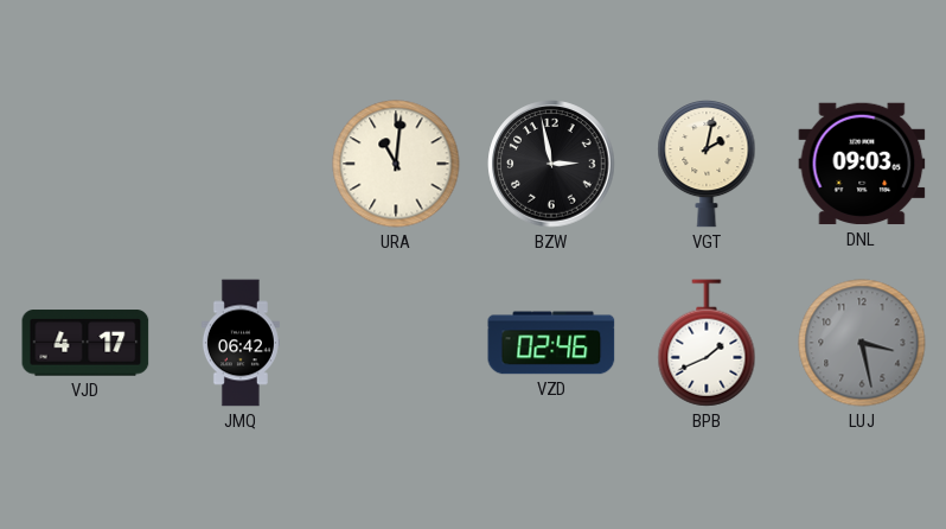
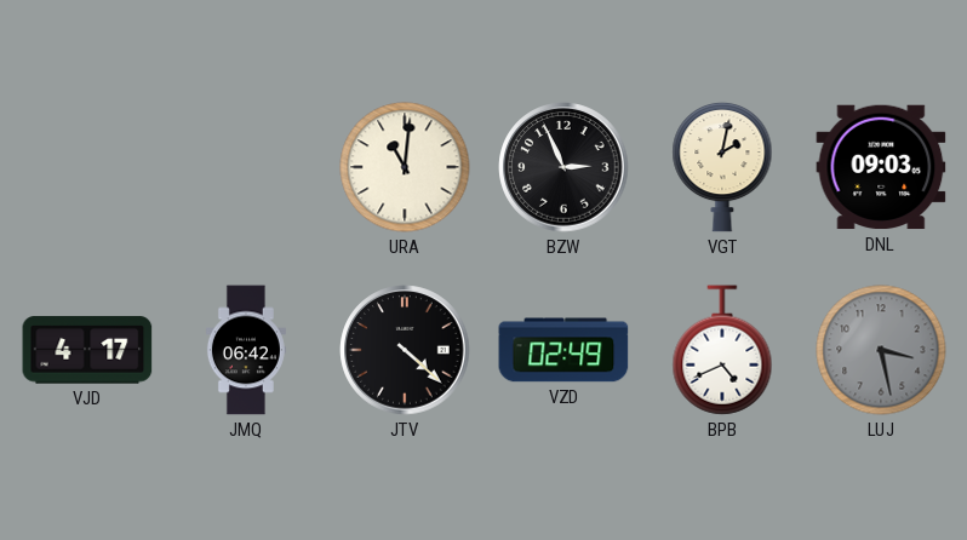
BZW: 2:58 -> 2:56
JTV: none -> 4:22
VZD: 02:46 -> 02:49
BPB: 1:41 -> 4:41
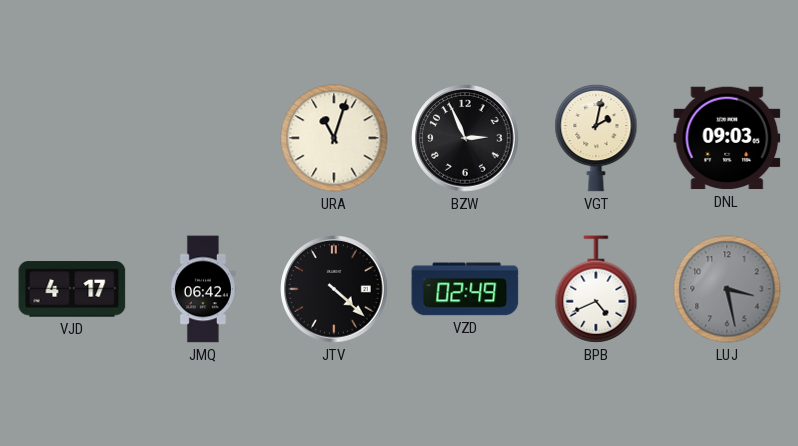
URA: 11:01 -> 11:03
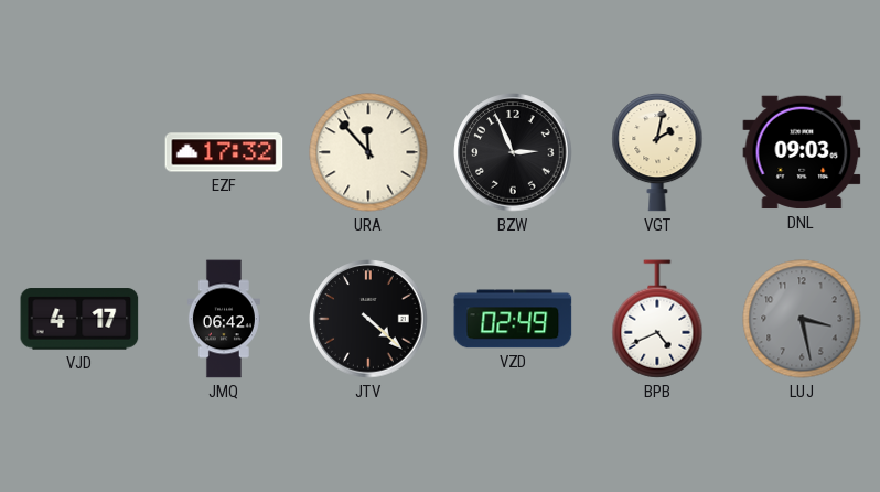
EZF: none -> 17:32
URA: 11:03 -> 11:53
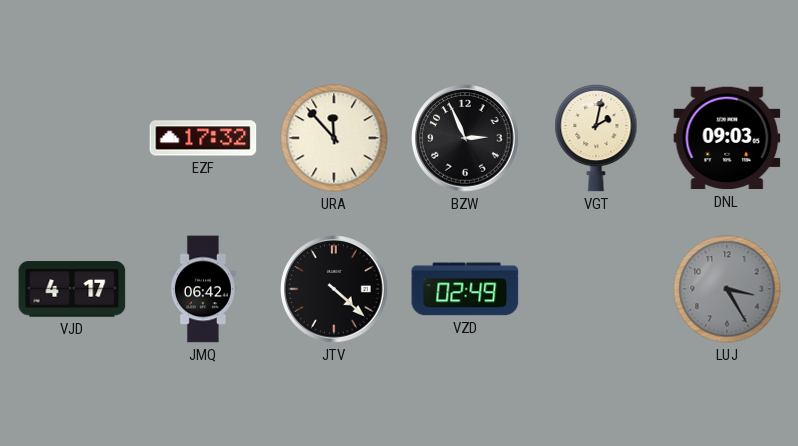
BPB: 4:41 -> none
LUJ: 3:28 -> 3:25
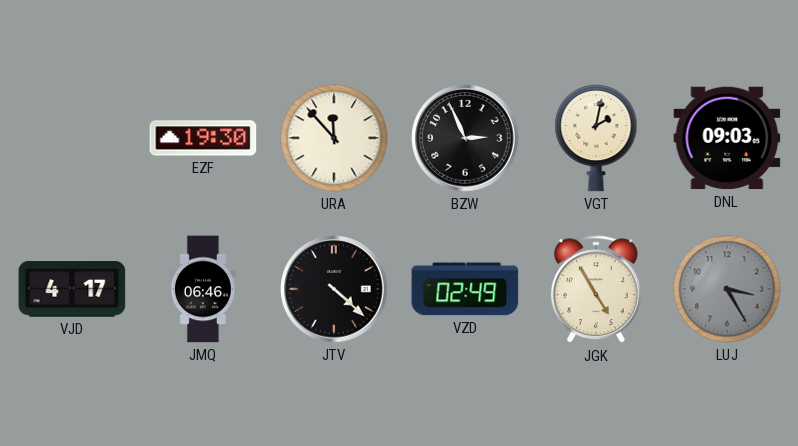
EZF: 17:32 -> 19:30
JMQ: 06:42 -> 06:46
JGK: none -> 4:55
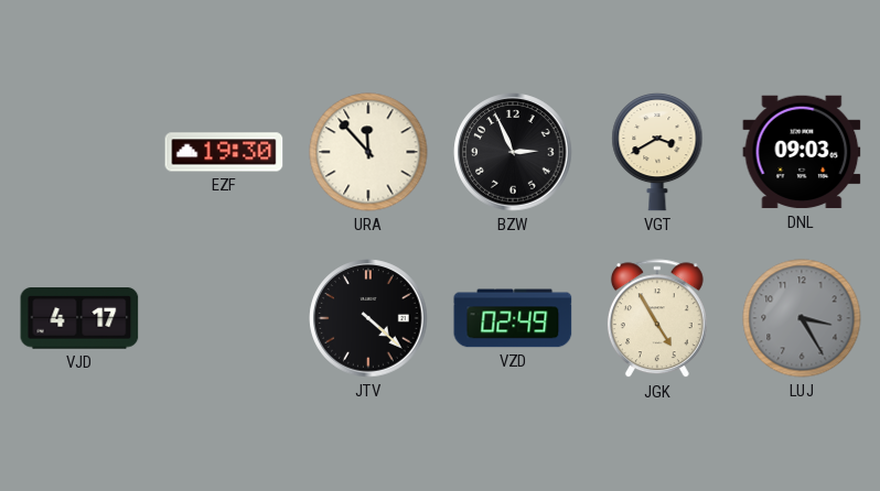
VGT: 2:02 -> 3:40
JMQ: 06:46 -> none
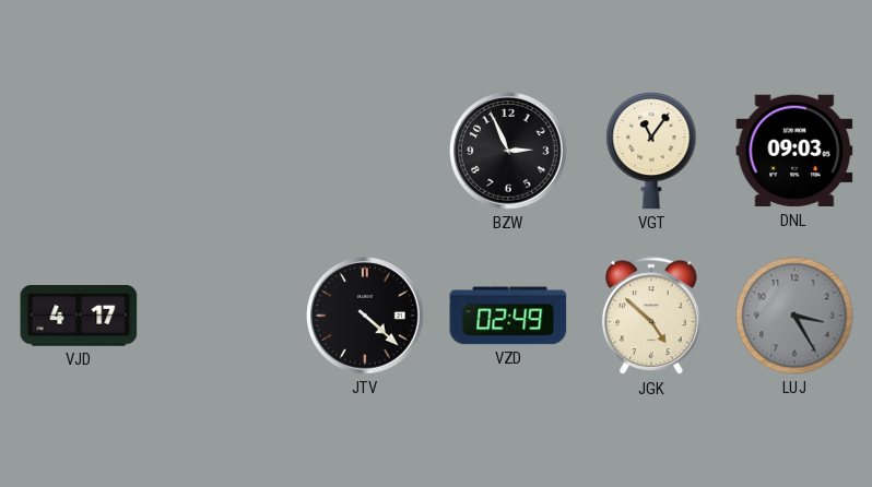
EZF: 19:30 -> none
URA: 11:53 -> none
VGT: 3:40 -> 11:06
JGK: 4:55 -> 4:52
